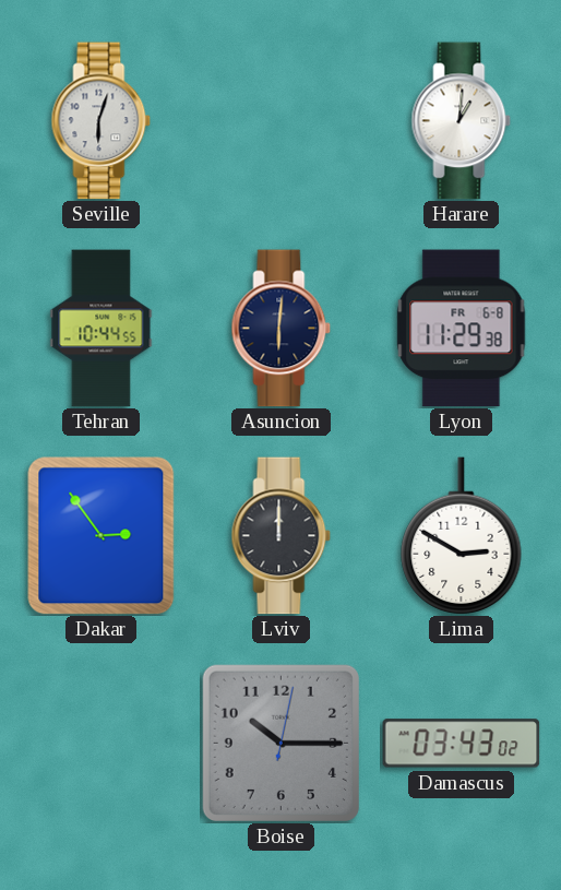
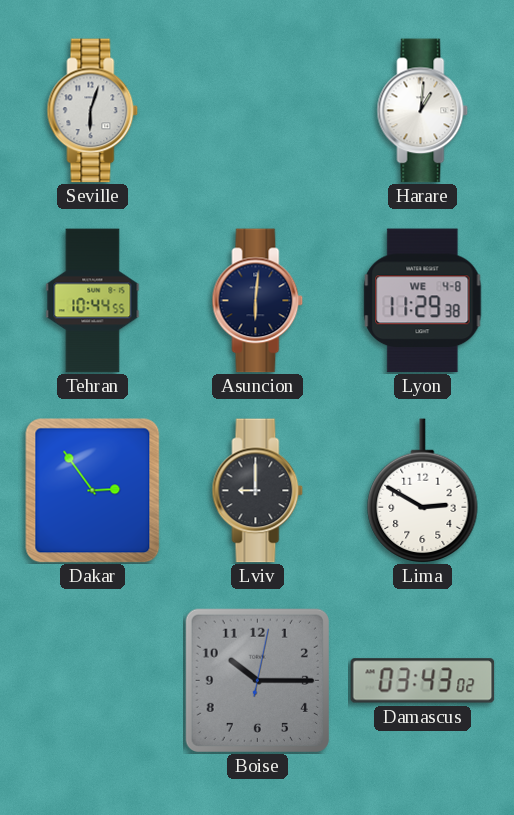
Lyon date: FR 6-8 -> WE 4-8
Lviv: 12:00 -> 9:00
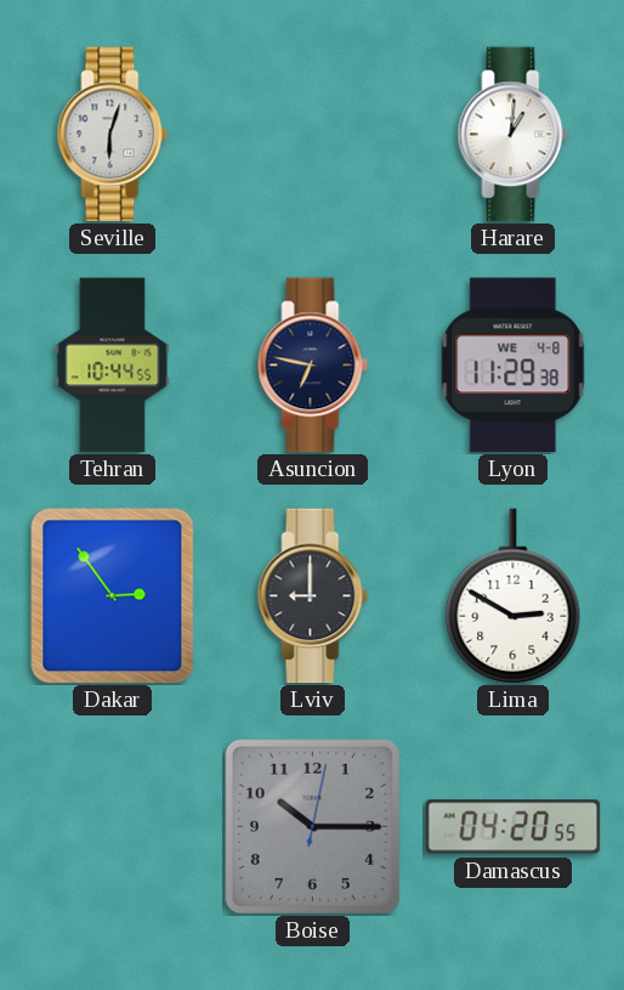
Asuncion: 6:01 -> 6:47
Damascus: 03:43 -> 04:20
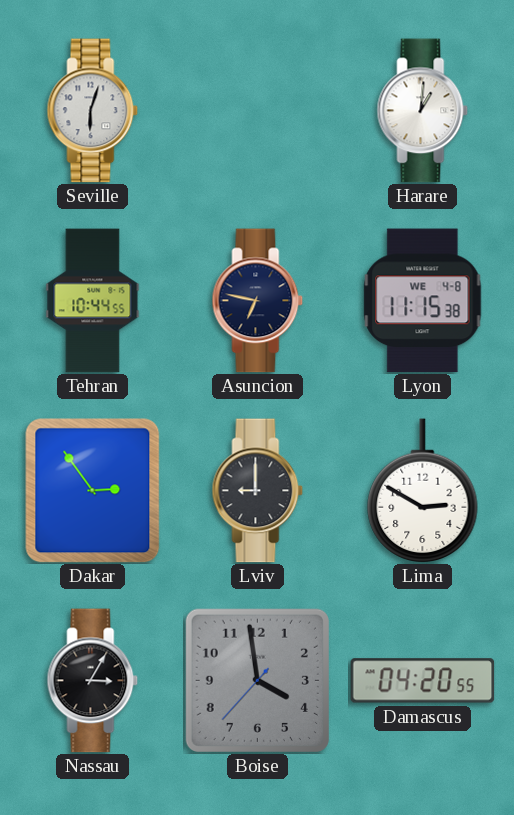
Lyon: 11:29 -> 11:15
Nassau: none -> 3:05
Boise: 10:15 -> 3:58
